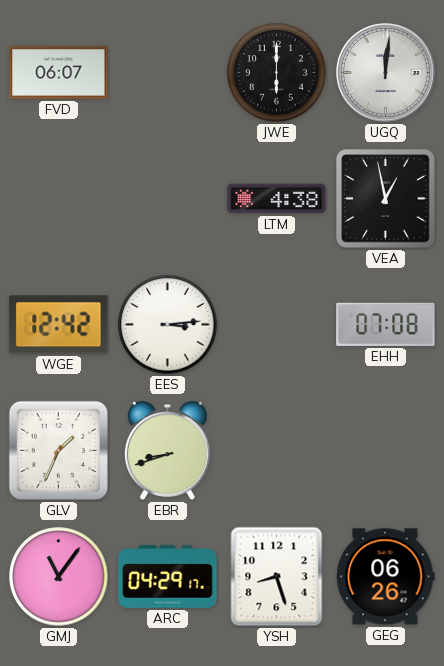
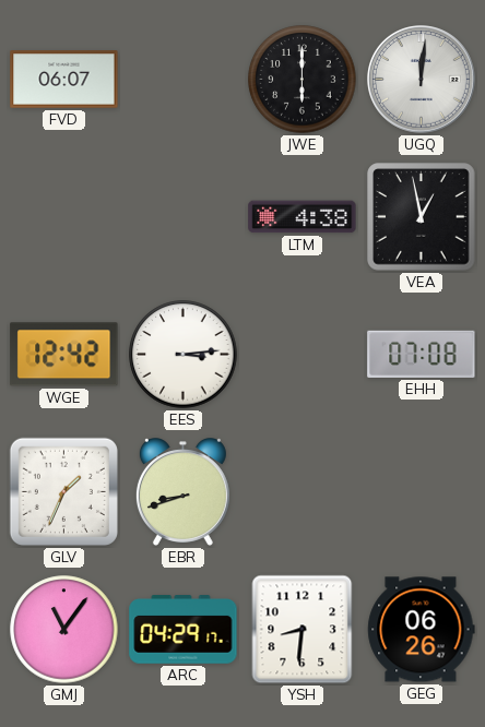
YSH: 8:27 -> 8:31
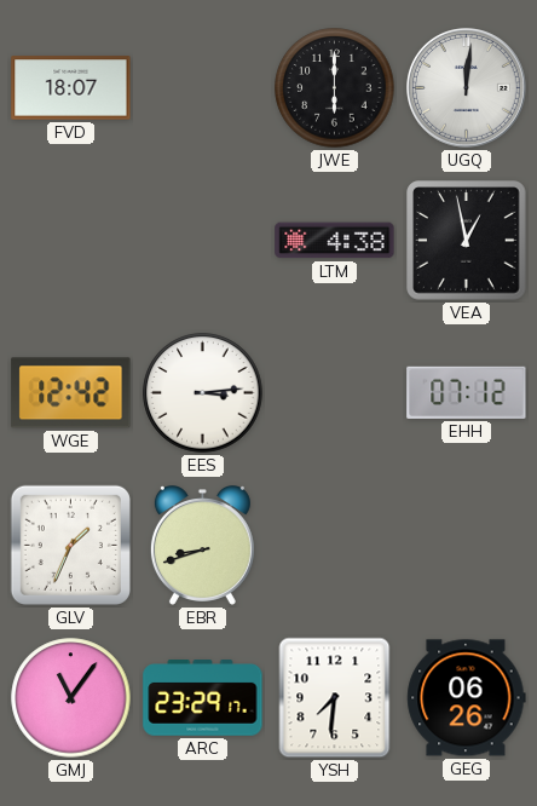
FVD: 06:07 -> 18:07
EHH: 07:08 -> 07:12
ARC: 04:29 -> 23:29
YSH: 8:31 -> 7:31
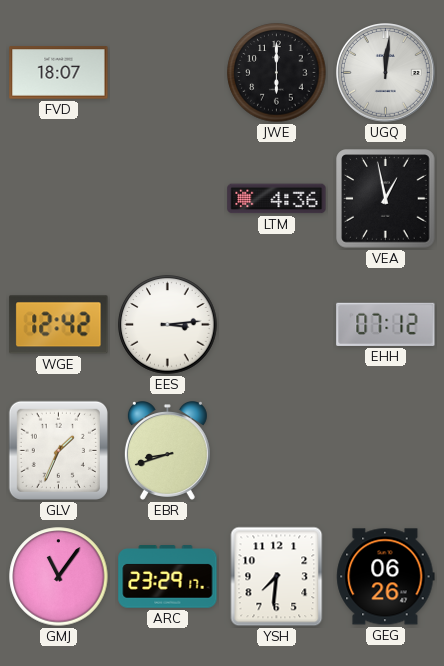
LTM: 4:38 -> 4:36
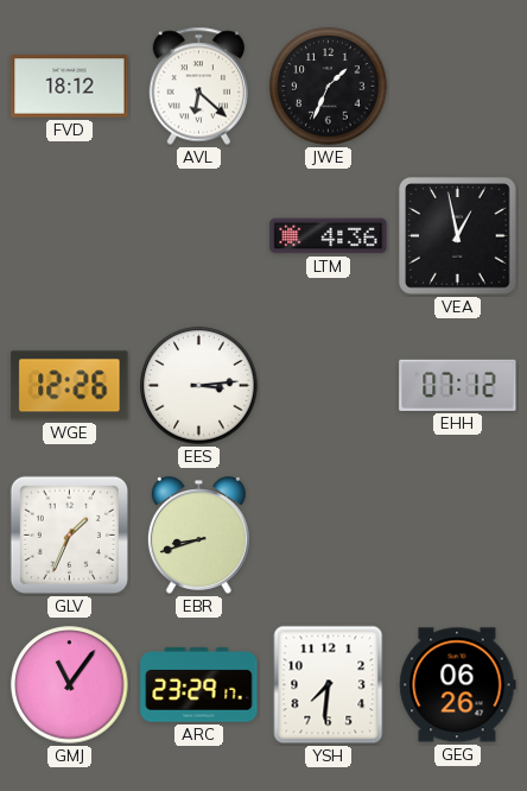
FVD: 18:07 -> 18:12
AVL: none -> 6:22
JWE: 6:00 -> 1:34
UGQ: 12:01 -> none
WGE: 12:42 -> 12:26
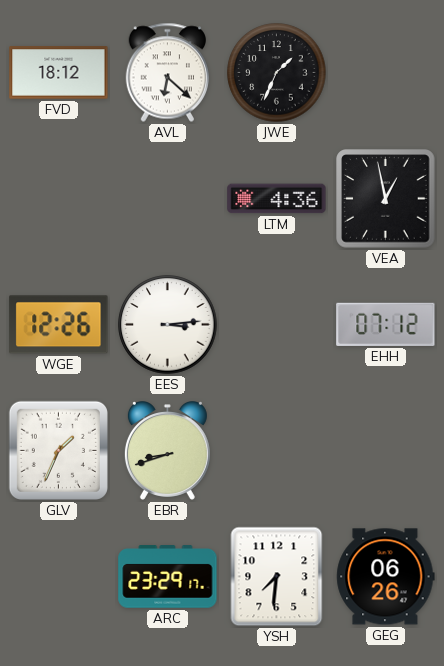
GMJ: 11:06 -> none
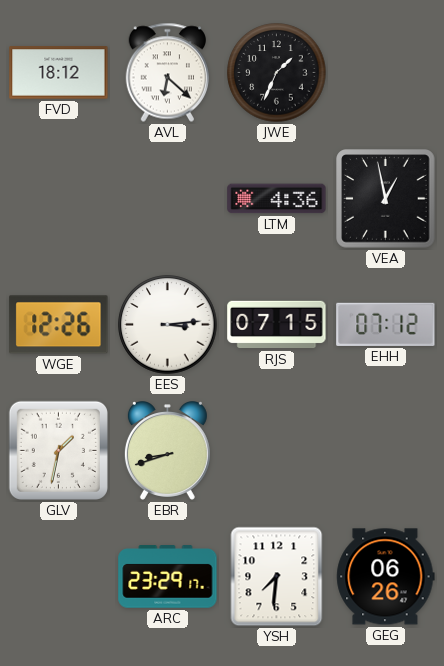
RJS: none -> 07:15
GLV: 1:34 -> 1:32
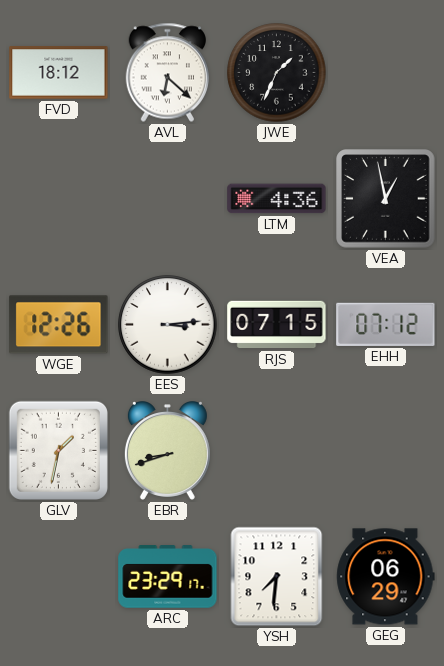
GEG: 06:26 -> 06:29
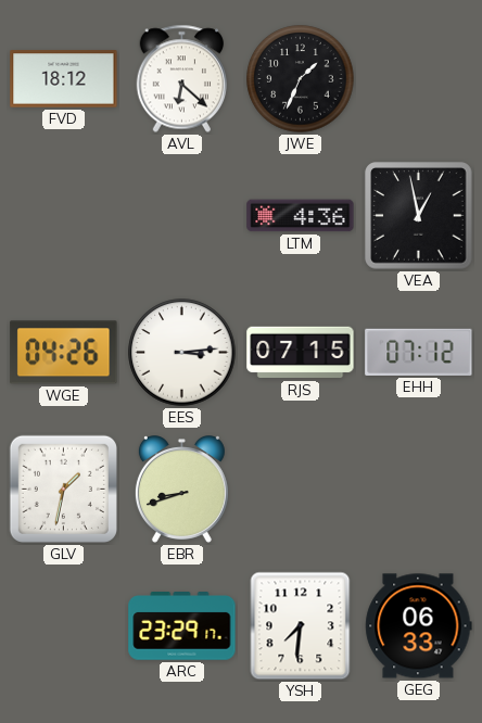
WGE: 12:26 -> 04:26
GEG: 06:29 -> 06:33
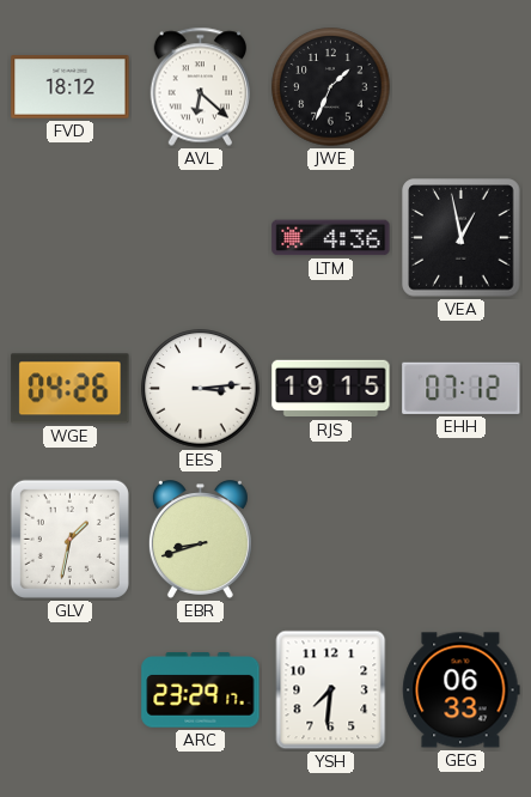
RJS: 07:15 -> 19:15
